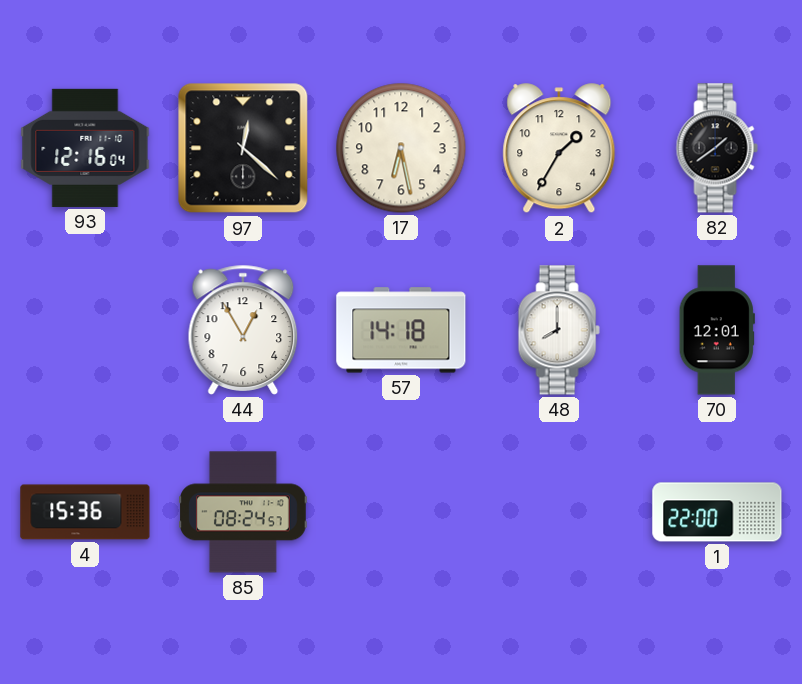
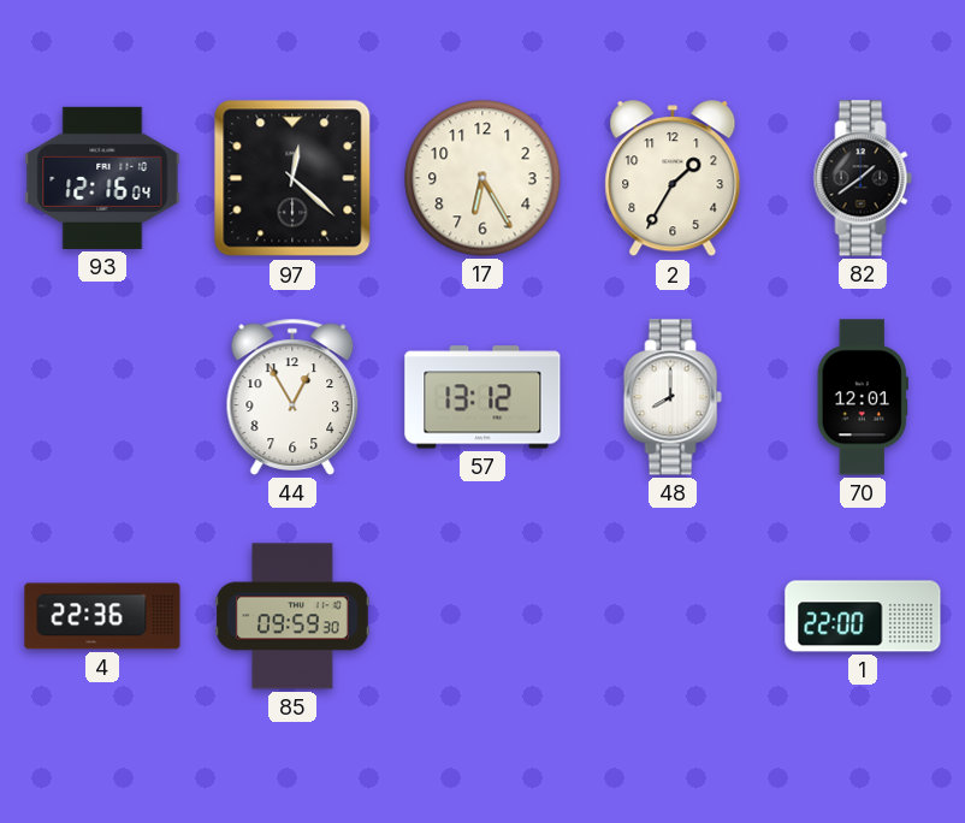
17: 6:28 -> 6:25
57: 14:18 -> 13:12
4: 15:36 -> 22:36
85: 08:24 -> 09:59
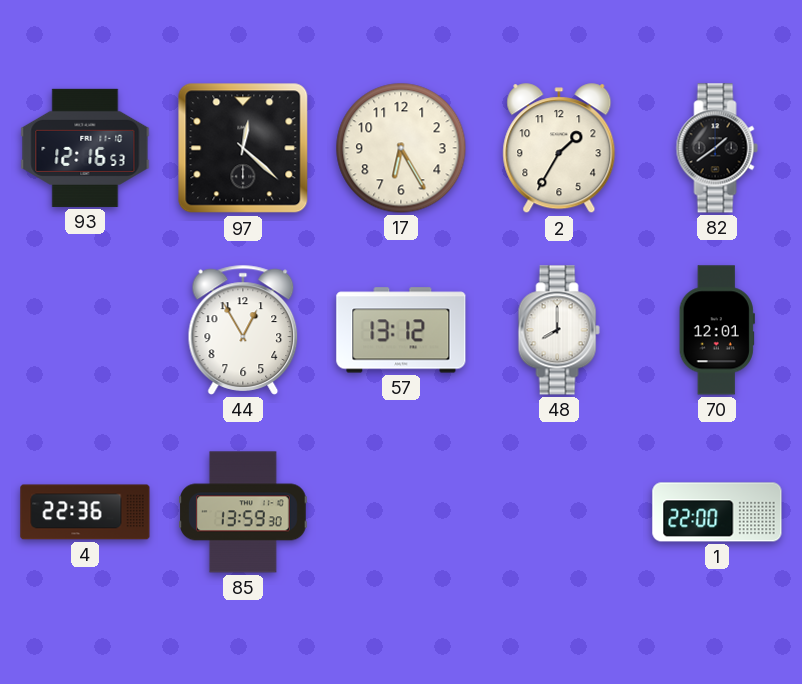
93: 12:16:04 -> 12:16:53
85: 09:59 -> 13:59
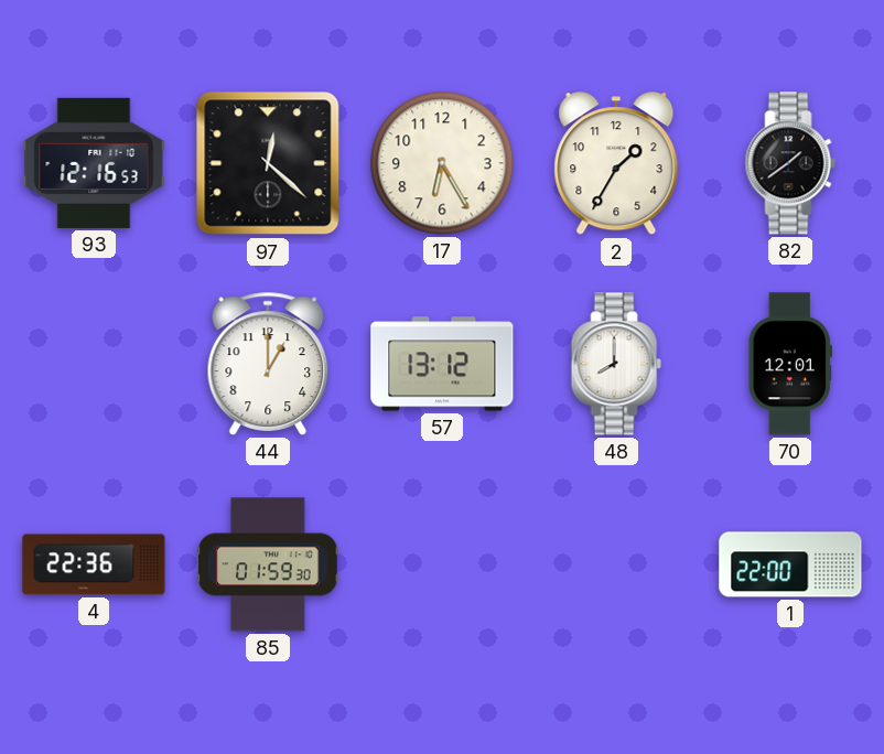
44: 12:55 -> 1:00
85: 13:59 -> 01:59
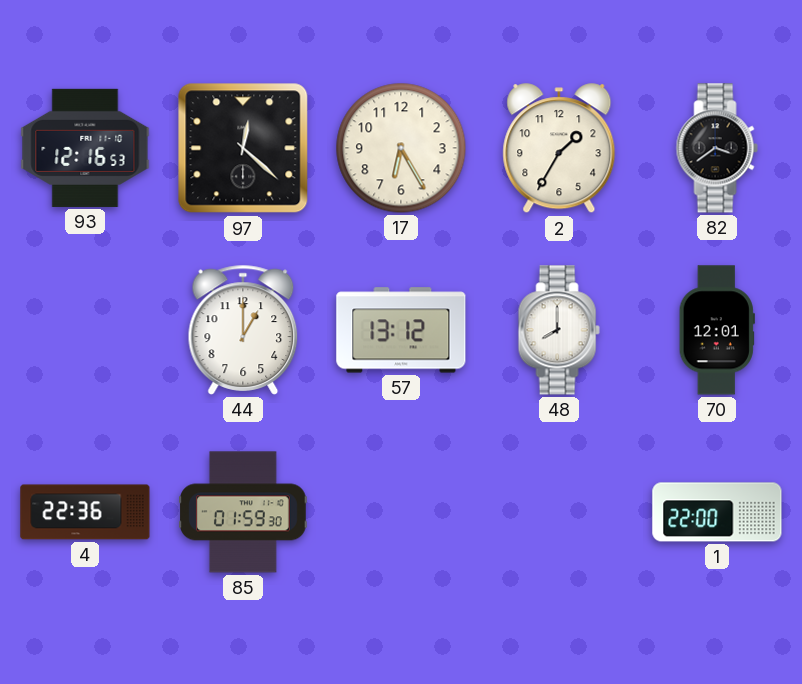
82: 1:39 -> 3:39
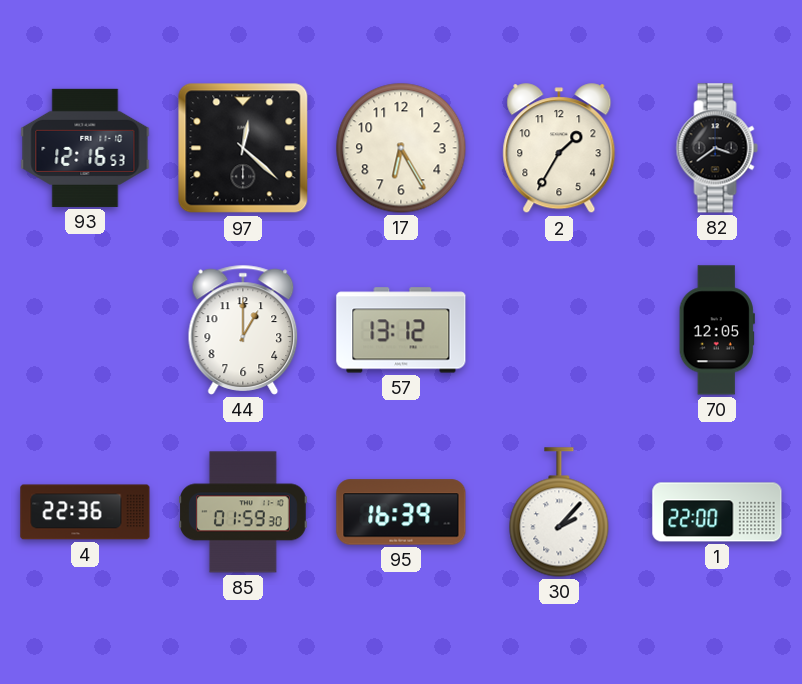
48: 8:00 -> none
70: 12:01 -> 12:05
95: none -> 16:39
30: none -> 2:07
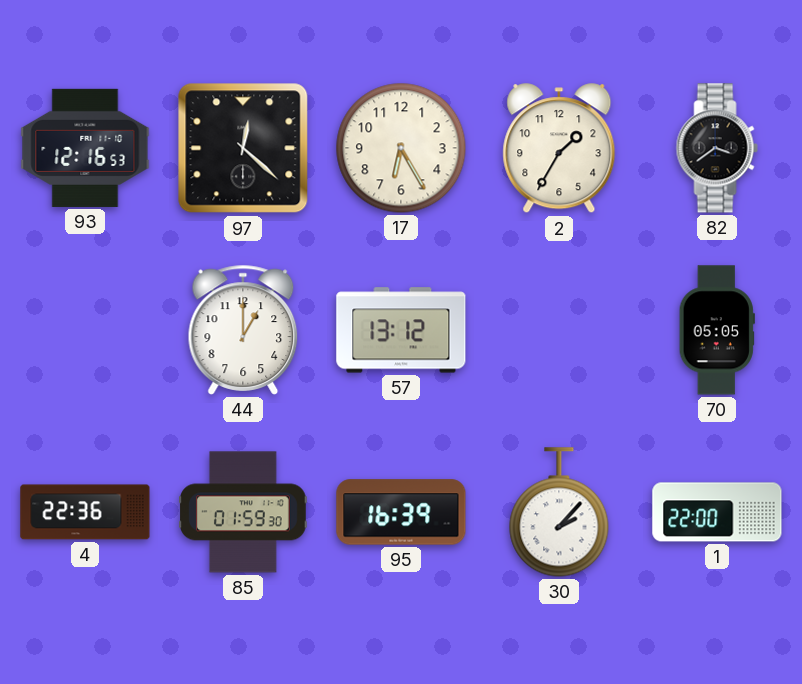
70: 12:05 -> 05:05
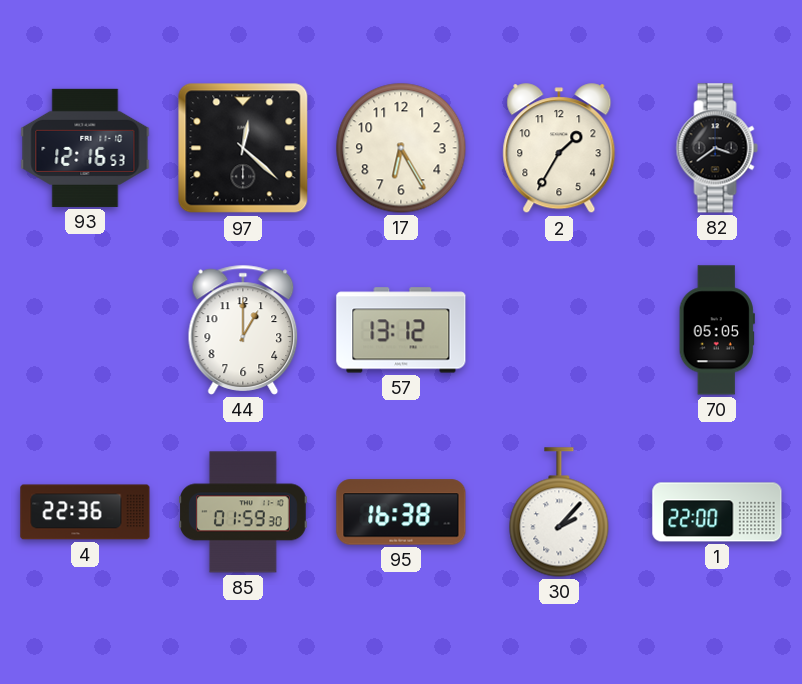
95: 16:39 -> 16:38
